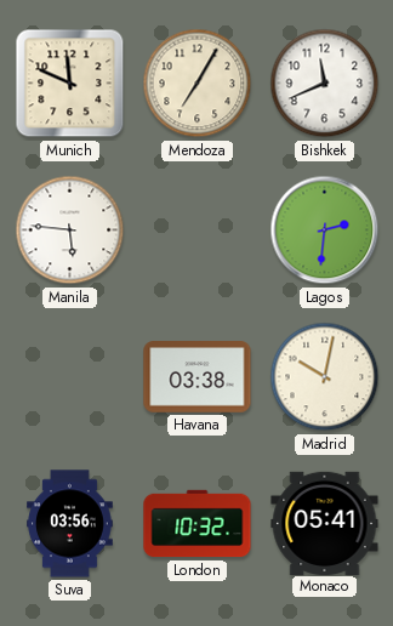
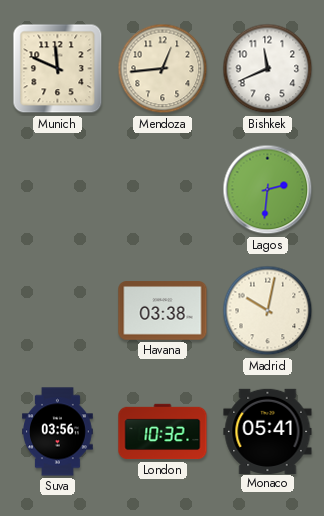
Mendoza: 7:05 -> 12:44
Manila: 5:46 -> none
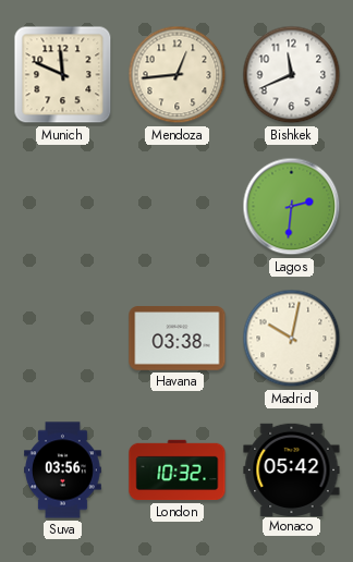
Monaco: 05:41 -> 05:42
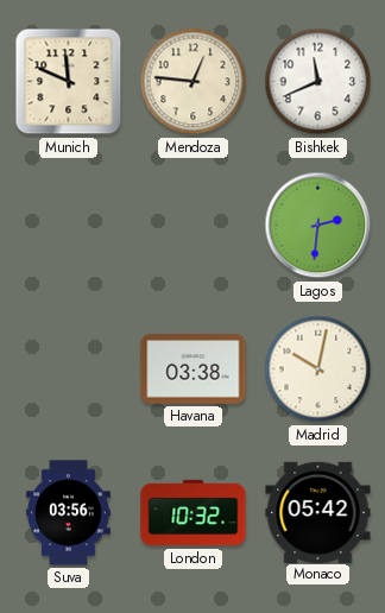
Mendoza: 12:44 -> 12:46
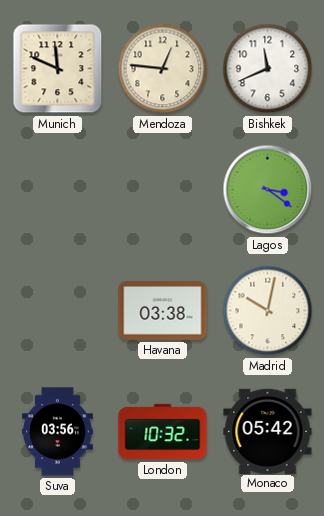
Lagos: 2:31 -> 3:21
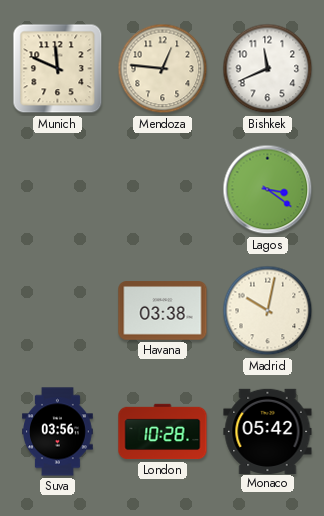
London: 10:32 -> 10:28
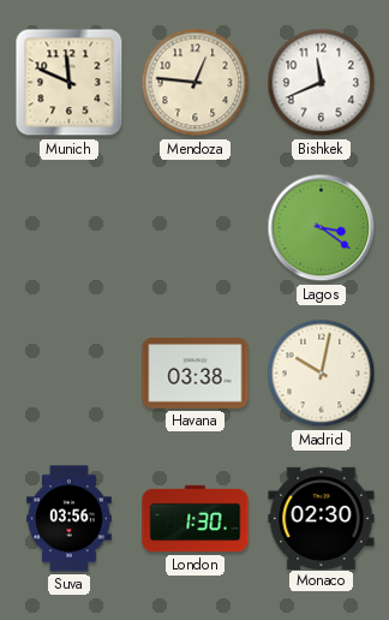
London: 10:28 -> 1:30
Monaco: 05:42 -> 02:30
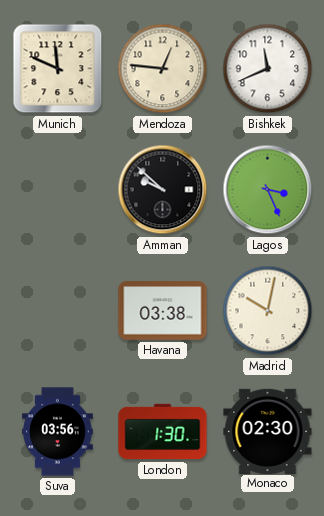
Amman: none -> 9:52
Lagos: 3:21 -> 3:26
